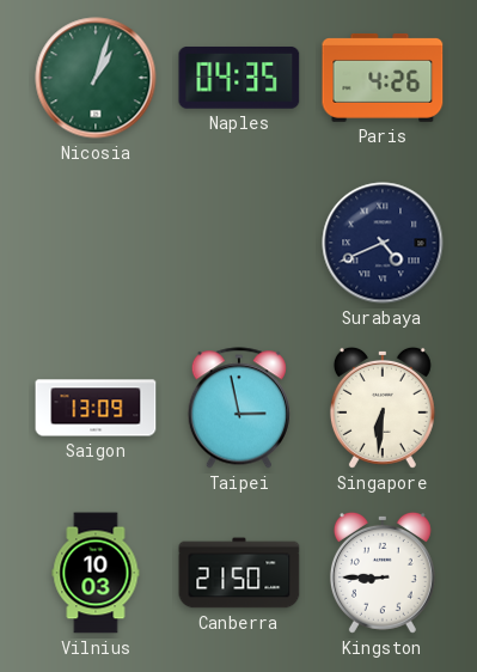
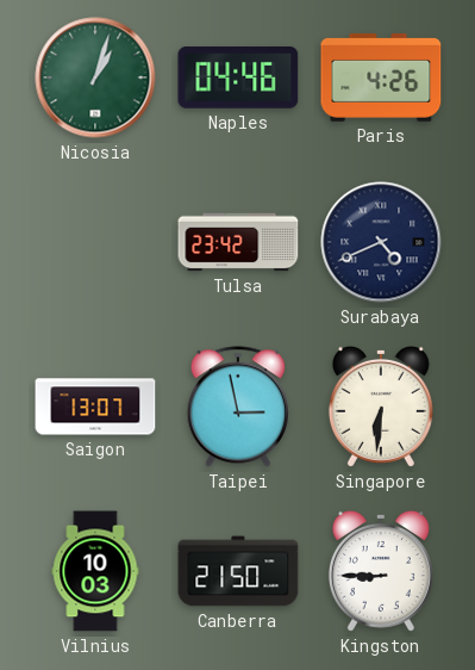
Naples: 04:35 -> 04:46
Tulsa: none -> 23:42
Saigon: 13:09 -> 13:07
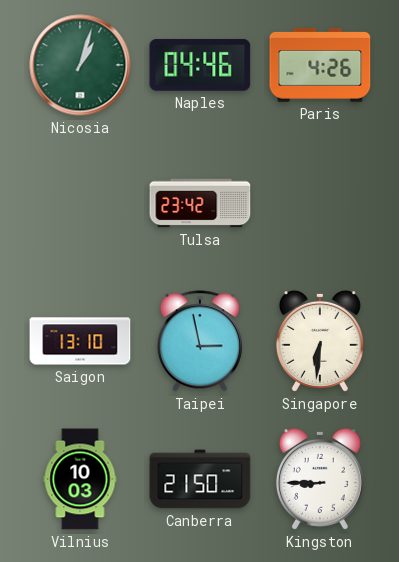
Surabaya: 4:41 -> none
Saigon: 13:07 -> 13:10
